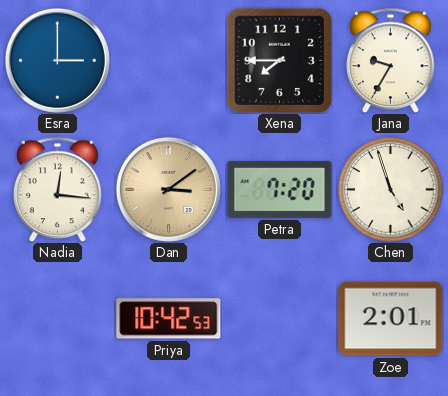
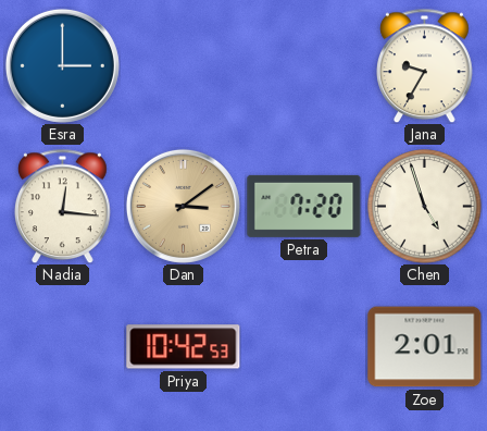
Xena: 7:45 -> none
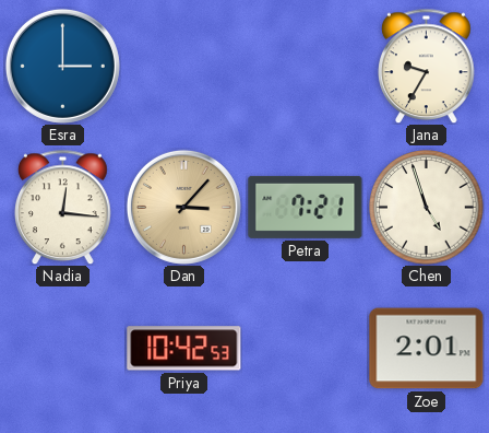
Dan: 3:09 -> 3:07
Petra: 7:20 -> 7:21
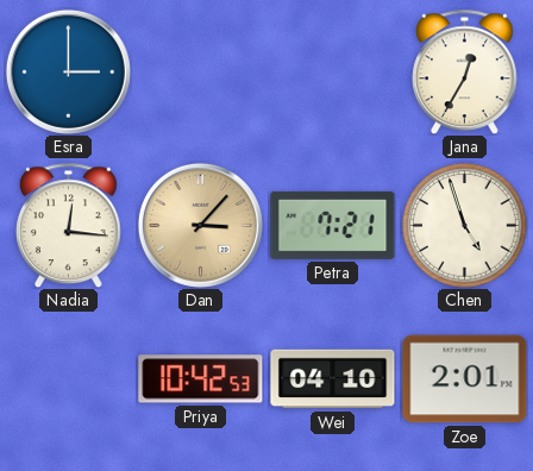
Jana: 9:35 -> 12:35
Wei: none -> 04:10
